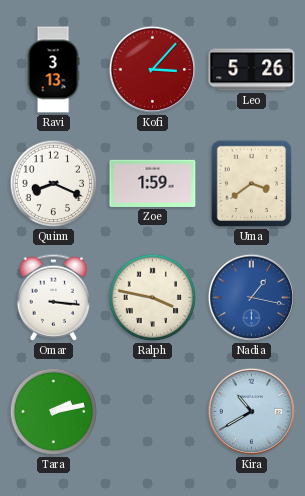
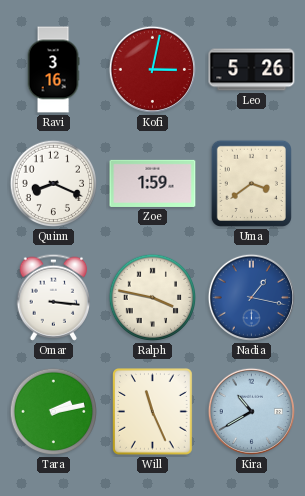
Ravi: 3:13 -> 3:16
Kofi: 3:07 -> 3:02
Will: none -> 11:26
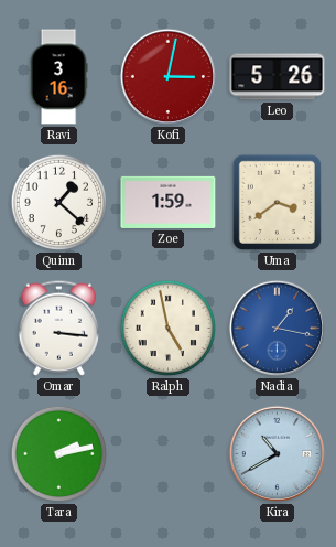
Quinn: 8:19 -> 1:22
Ralph: 3:47 -> 4:58
Will: 11:26 -> none
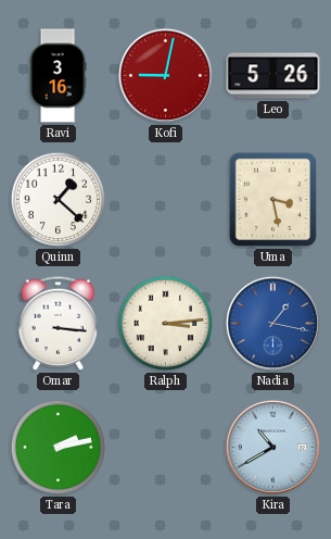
Kofi: 3:02 -> 9:02
Zoe: 1:59 -> none
Uma: 3:39 -> 3:28
Ralph: 4:58 -> 3:14
